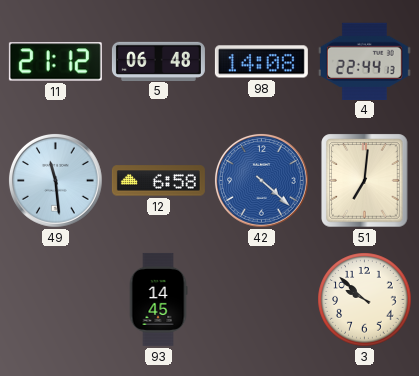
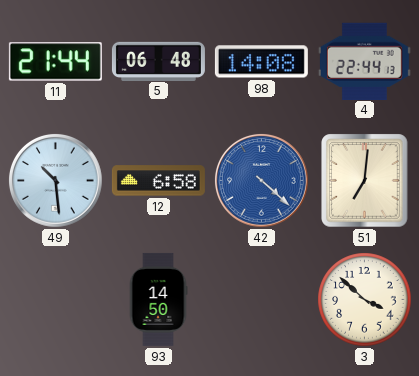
11: 21:12 -> 21:44
49: 11:29 -> 10:29
93: 14:45 -> 14:50
3: 9:52 -> 3:52
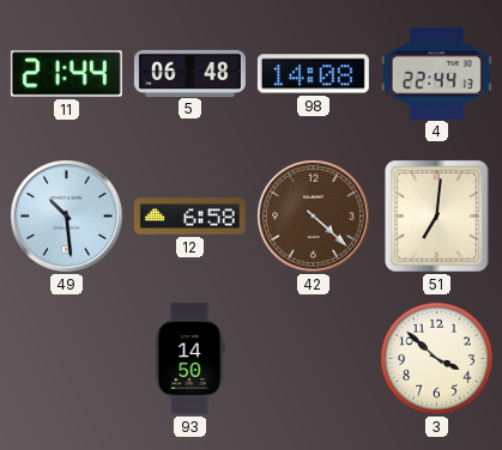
42 dial: blue -> brown
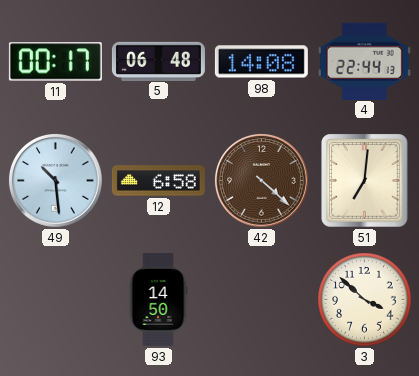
11: 21:44 -> 00:17
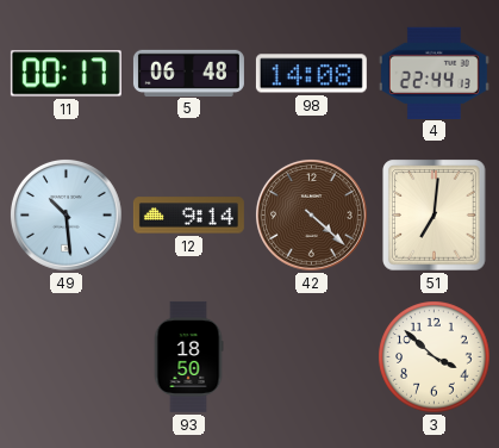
12: 6:58 -> 9:14
93: 14:50 -> 18:50
